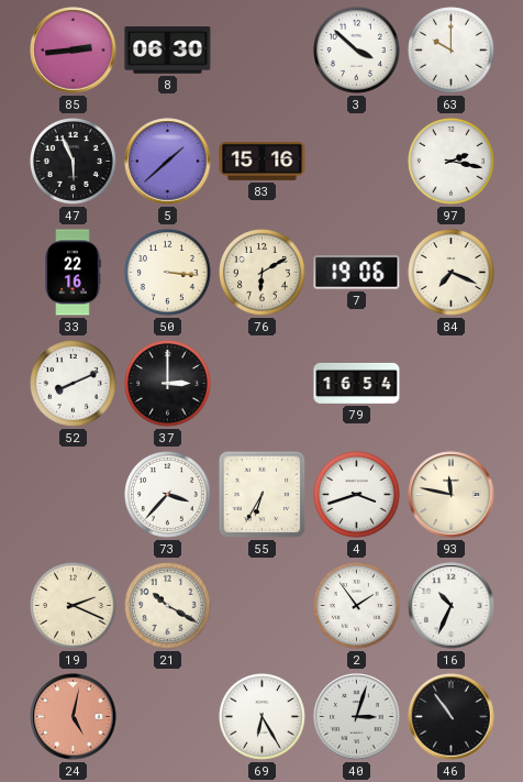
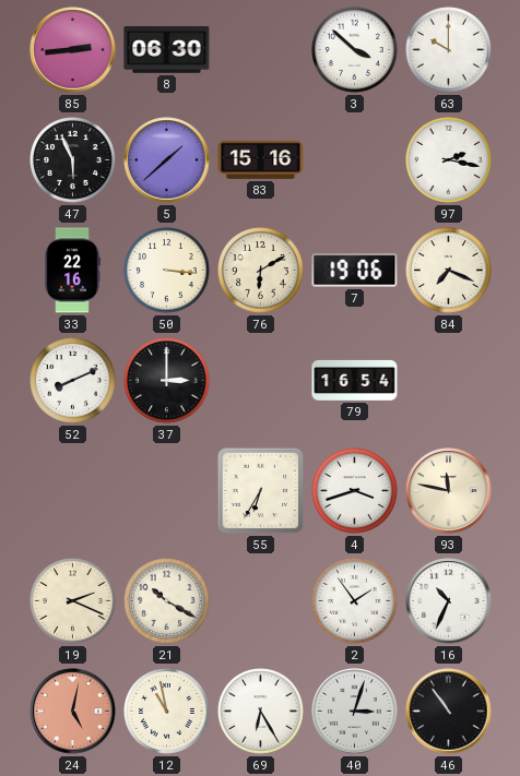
73: 3:37 -> none
12: none -> 10:58
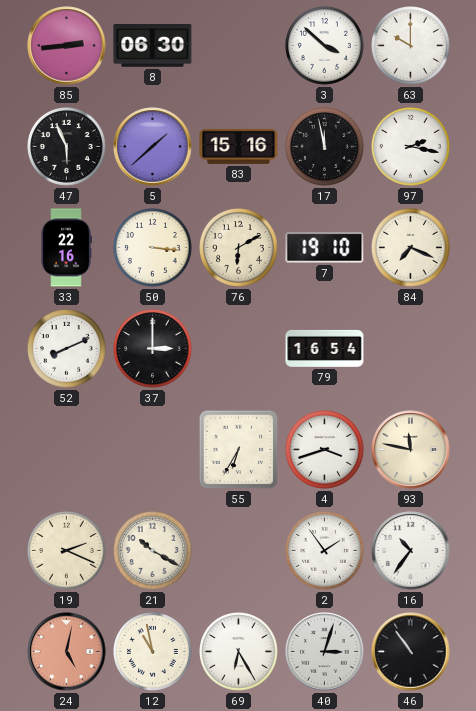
17: none -> 11:58
7: 19:06 -> 19:10
16: 10:34 -> 10:36
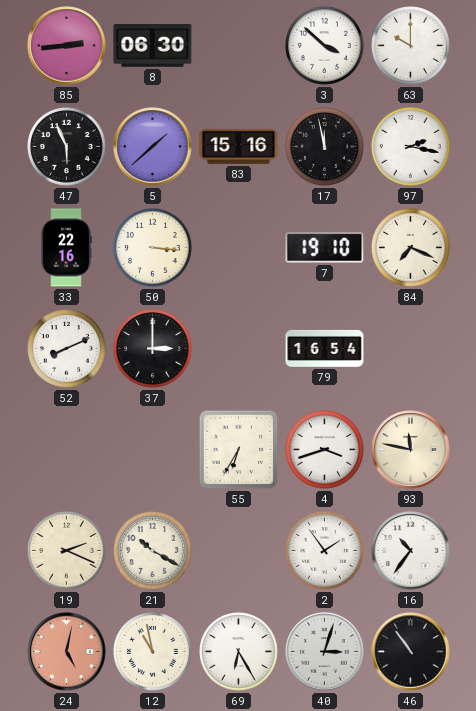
76: 6:10 -> none
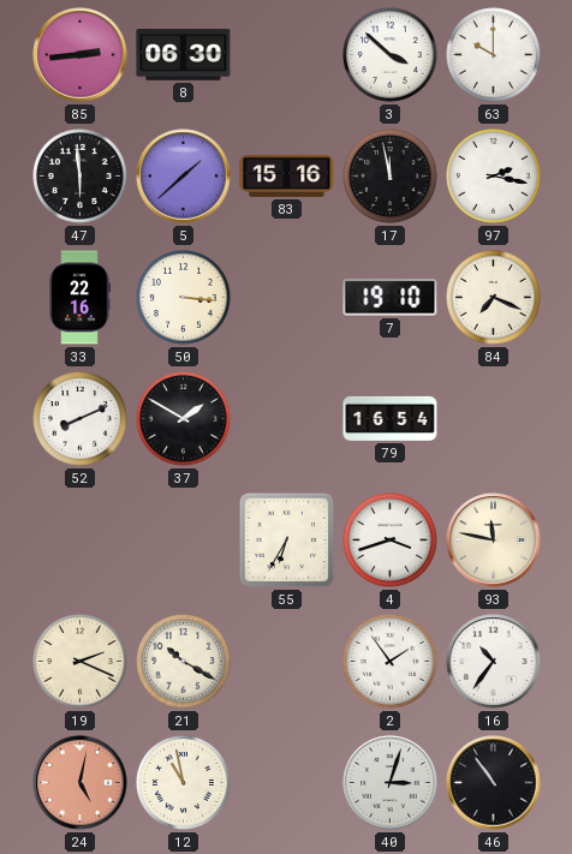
47: 5:56 -> 5:59
37: 3:00 -> 1:50
69: 6:25 -> none
